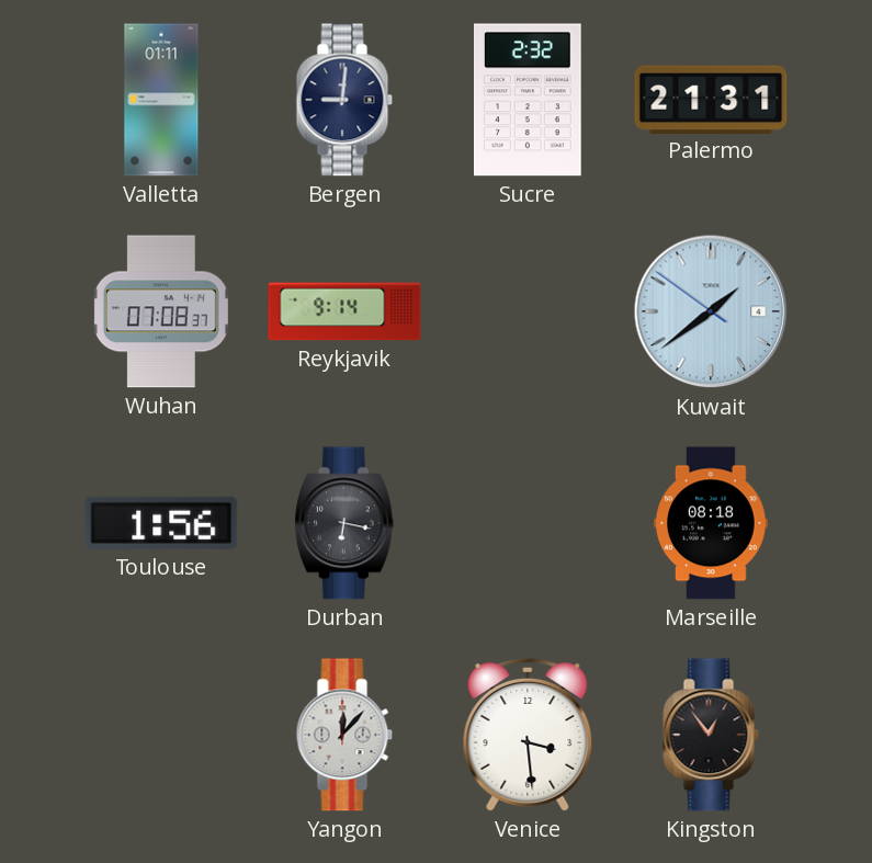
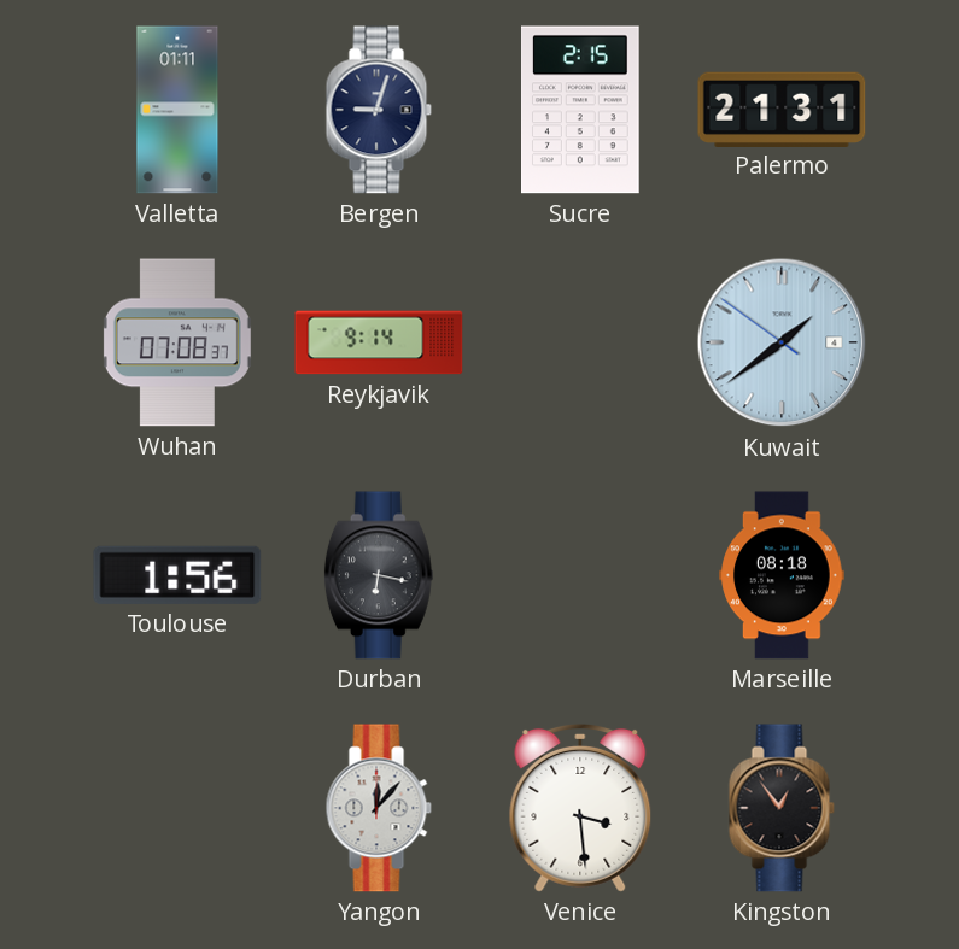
Bergen: 9:01 -> 9:03
Sucre: 2:32 -> 2:15
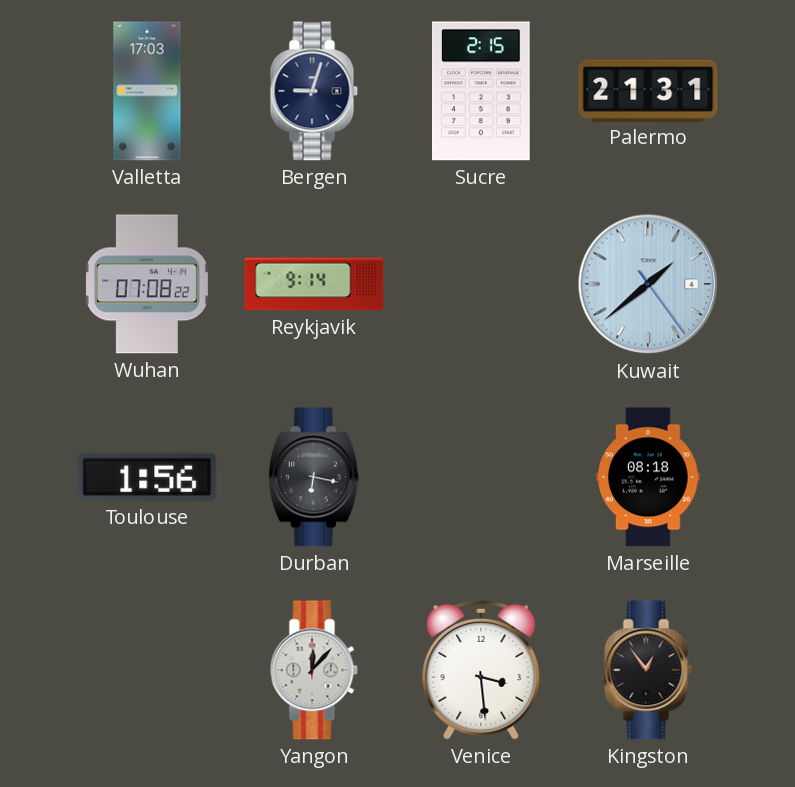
Valletta: 01:11 -> 17:03
Wuhan: 07:08:37 -> 07:08:22
Kuwait: 1:38:51 -> 1:38:24
